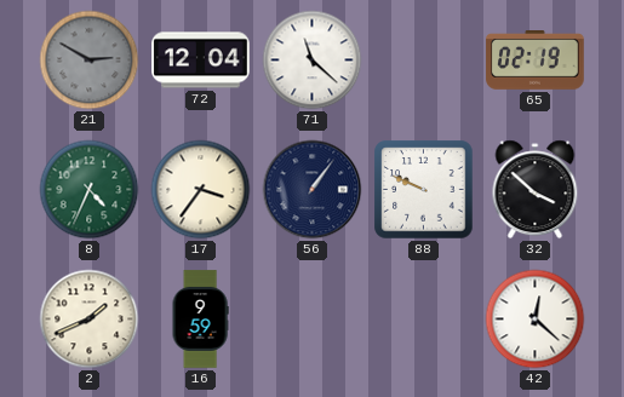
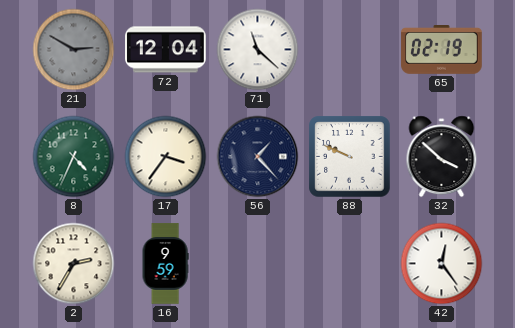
56: 1:06 -> 1:23
2: 1:41 -> 2:35
42: 12:22 -> 12:24
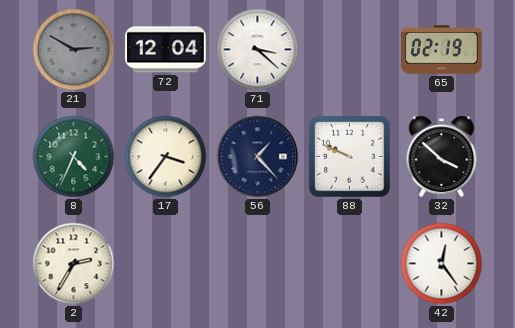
71: 11:22 -> 3:22
16: 9:59 -> none
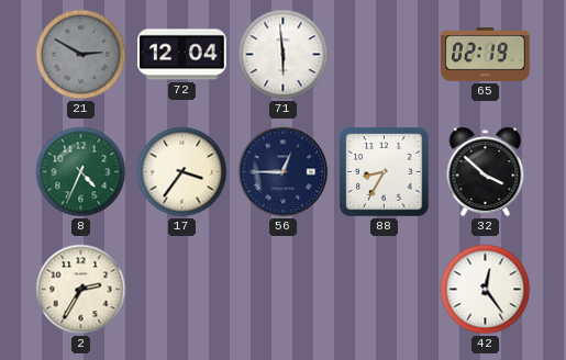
71: 3:22 -> 5:59
56: 1:23 -> 12:45
88: 9:49 -> 8:35
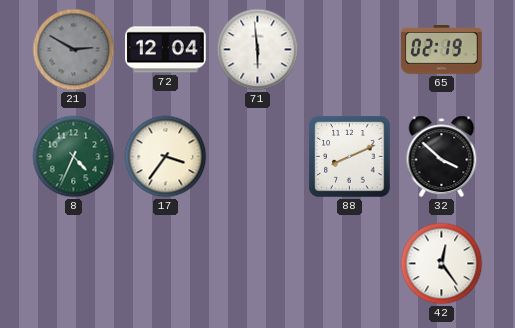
56: 12:45 -> none
88: 8:35 -> 8:11
2: 2:35 -> none
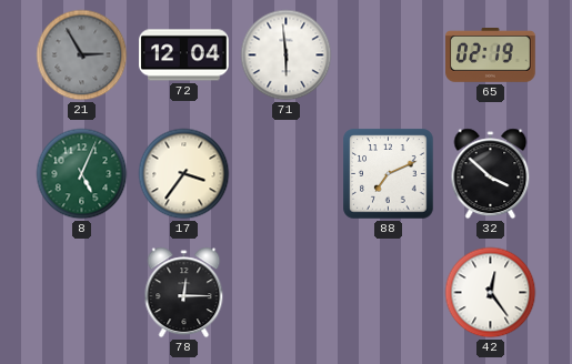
21: 2:50 -> 2:55
8: 4:34 -> 5:04
88: 8:11 -> 7:11
78: none -> 12:15
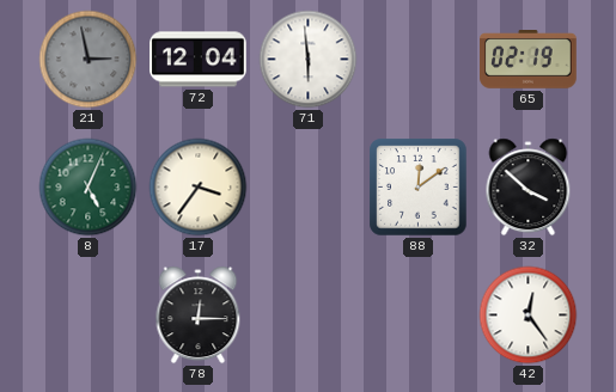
21: 2:55 -> 2:58
88: 7:11 -> 12:09
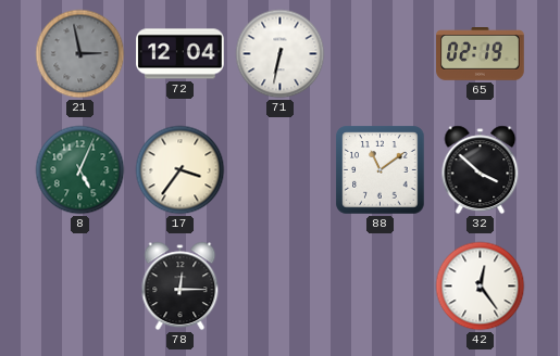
71: 5:59 -> 6:32
88: 12:09 -> 11:09
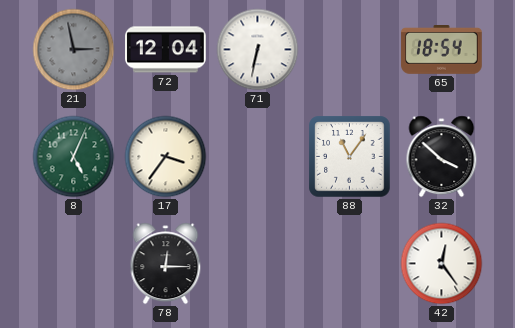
65: 02:19 -> 18:54
88: 11:09 -> 11:06
